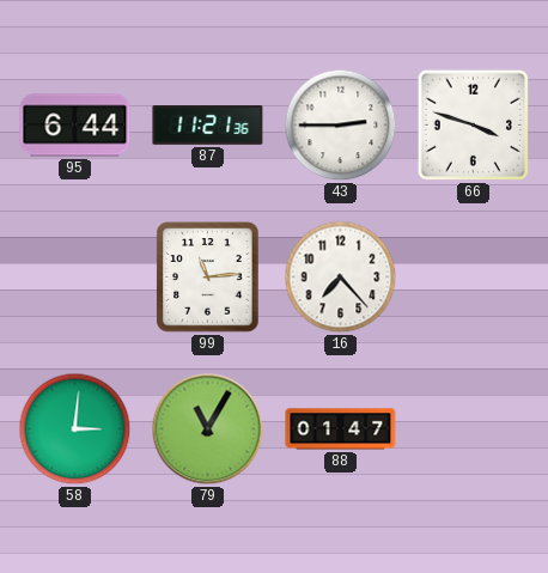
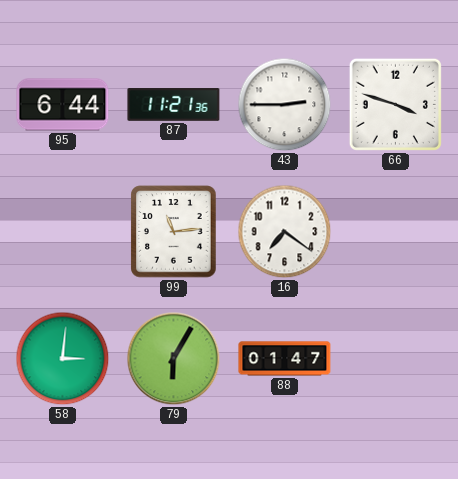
16: 7:23 -> 7:21
79: 11:05 -> 6:05
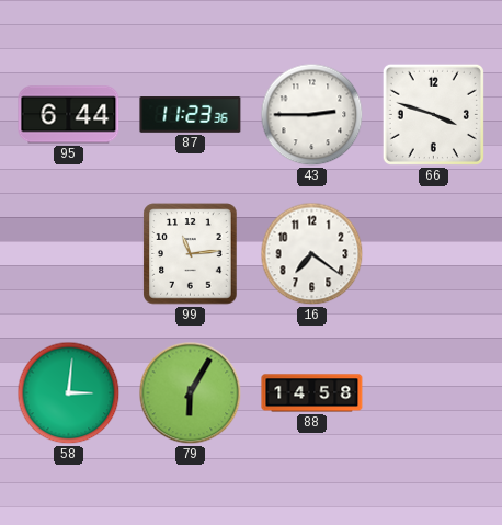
87: 11:21 -> 11:23
88: 01:47 -> 14:58
